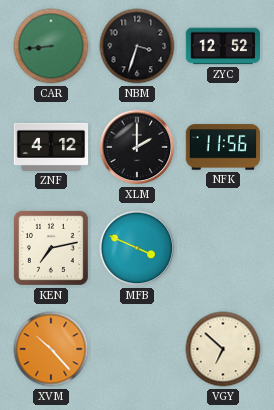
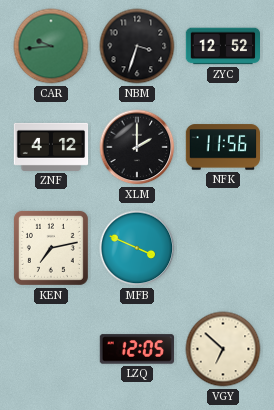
CAR: 8:44 -> 9:44
XVM: 10:23 -> none
LZQ: none -> 12:05
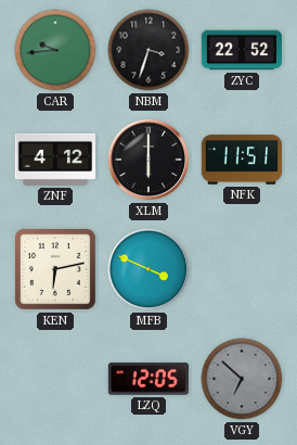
ZYC: 12:52 -> 22:52
XLM: 2:00 -> 6:00
NFK: 11:56 -> 11:51
KEN: 7:13 -> 6:13
VGY dial: cream -> grey
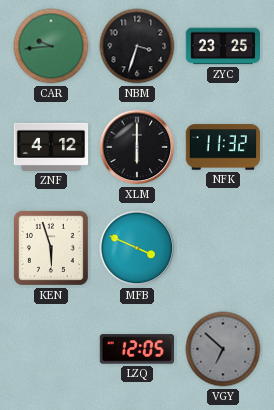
ZYC: 22:52 -> 23:25
NFK: 11:51 -> 11:32
KEN: 6:13 -> 5:57
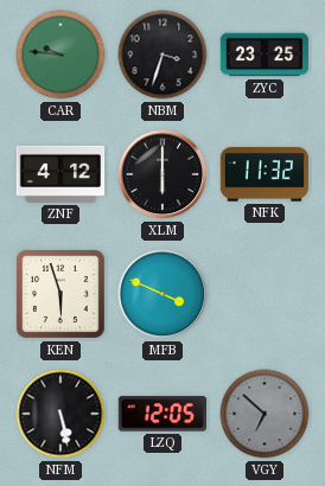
CAR: 9:44 -> 9:46
NFM: none -> 5:28
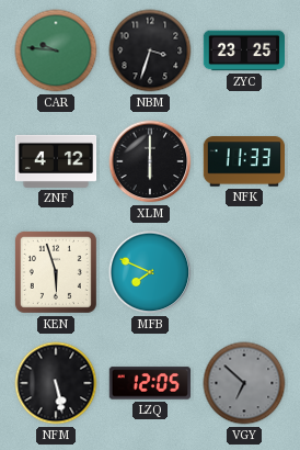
NFK: 11:32 -> 11:33
MFB: 3:49 -> 7:49
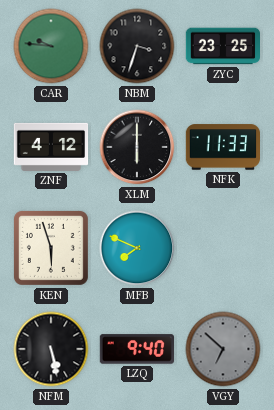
LZQ: 12:05 -> 9:40
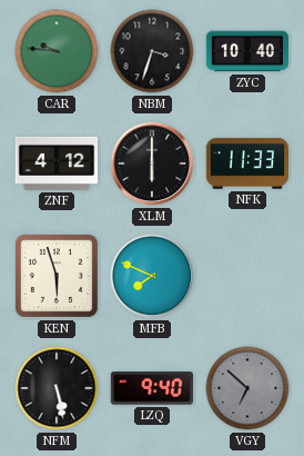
ZYC: 23:25 -> 10:40
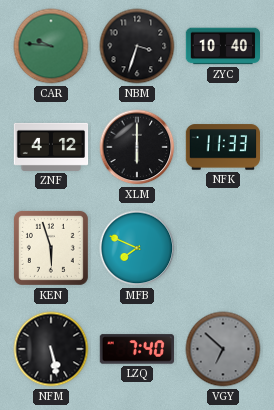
LZQ: 9:40 -> 7:40
